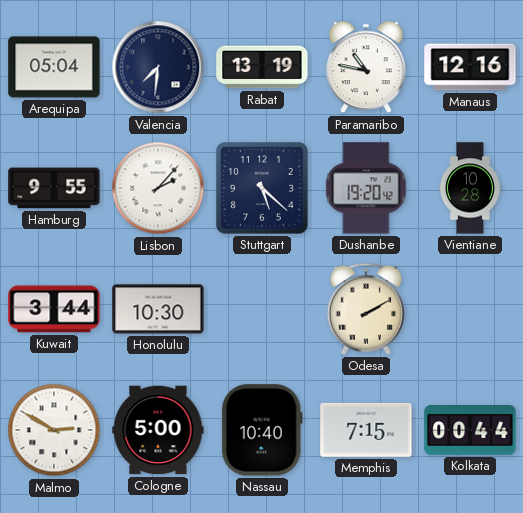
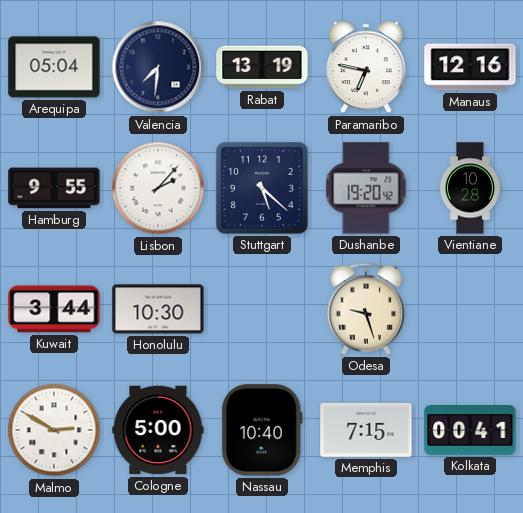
Paramaribo: 10:47 -> 6:47
Odesa: 2:10 -> 9:27
Kolkata: 00:44 -> 00:41
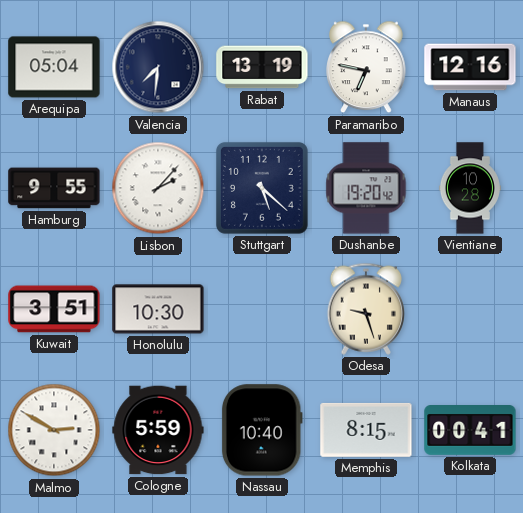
Kuwait: 3:44 -> 3:51
Cologne: 5:00 -> 5:59
Memphis: 7:15 -> 8:15
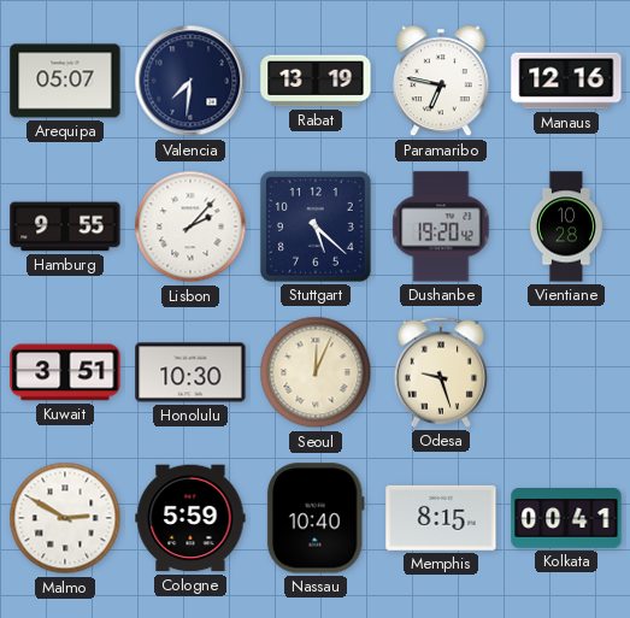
Arequipa: 05:04 -> 05:07
Seoul: none -> 12:04
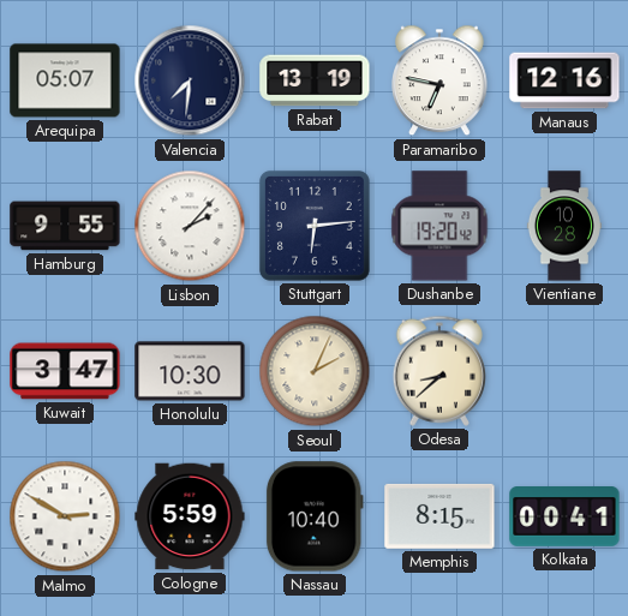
Stuttgart: 5:22 -> 6:14
Kuwait: 3:51 -> 3:47
Seoul: 12:04 -> 2:04
Odesa: 9:27 -> 8:38
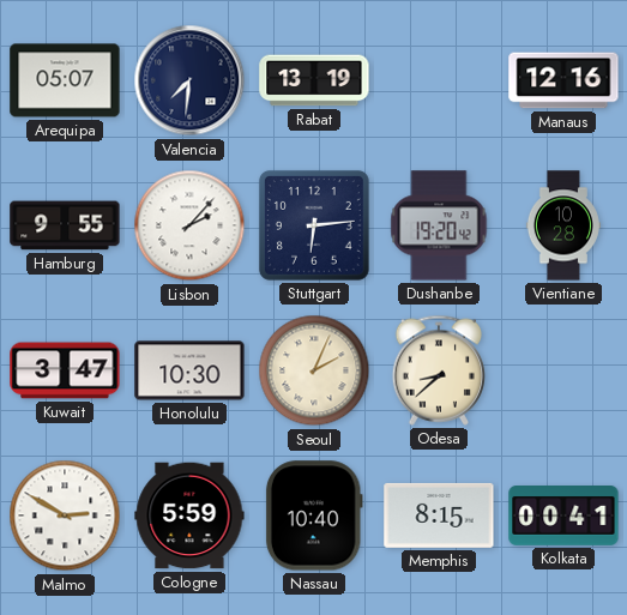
Paramaribo: 6:47 -> none
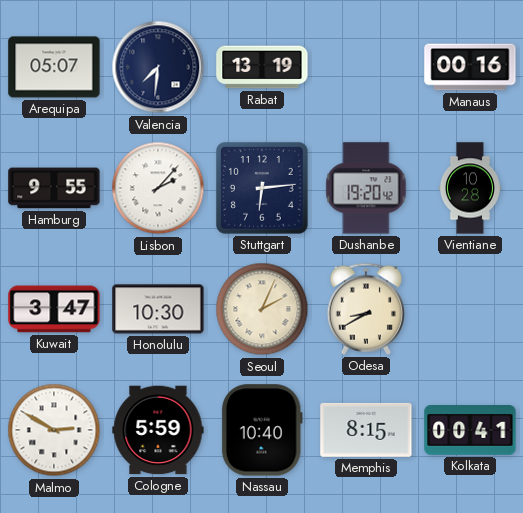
Manaus: 12:16 -> 00:16
Odesa: 8:38 -> 8:40
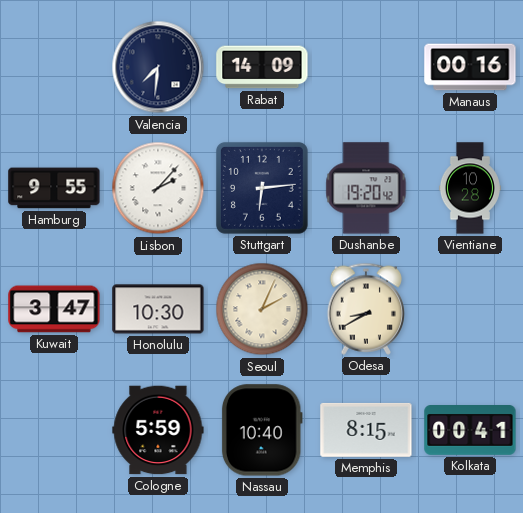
Arequipa: 05:07 -> none
Rabat: 13:19 -> 14:09
Malmo: 2:50 -> none
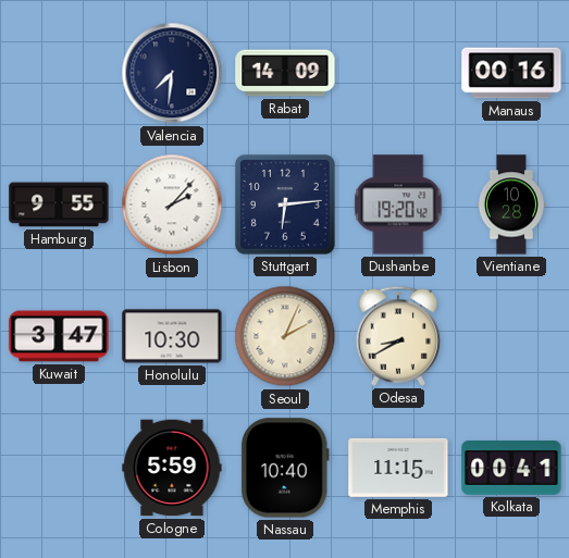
Memphis: 8:15 -> 11:15
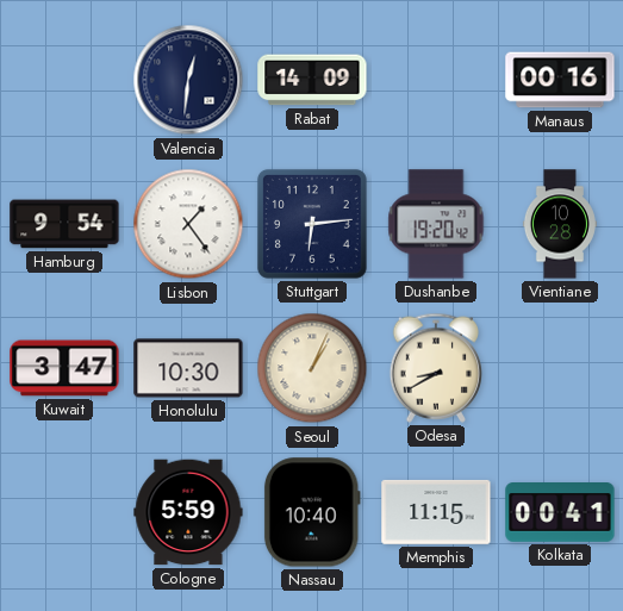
Valencia: 7:31 -> 12:31
Hamburg: 9:55 -> 9:54
Lisbon: 2:07 -> 1:24
Seoul: 2:04 -> 1:04
